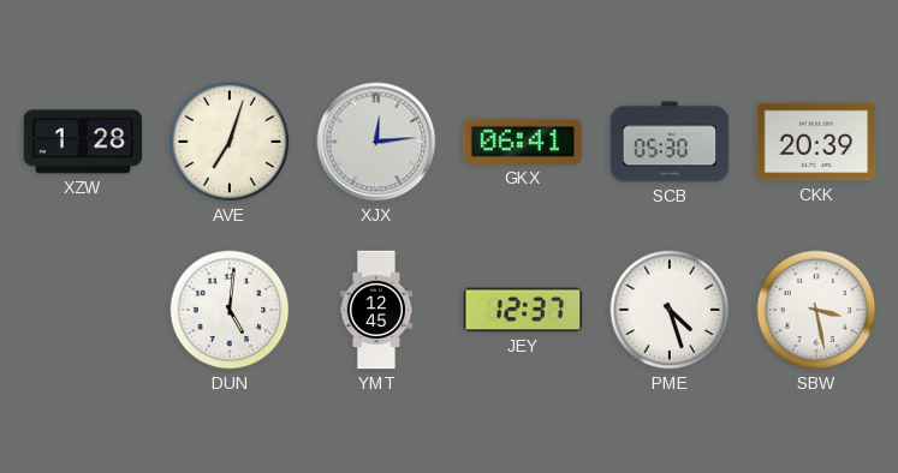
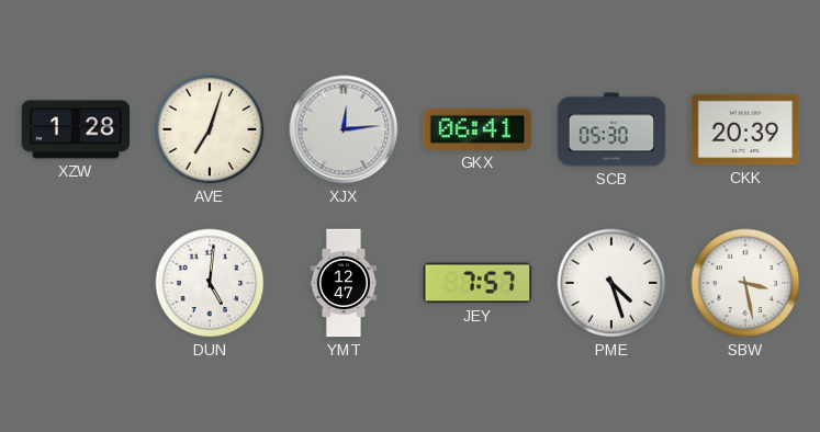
YMT: 12:45 -> 12:47
JEY: 12:37 -> 7:57
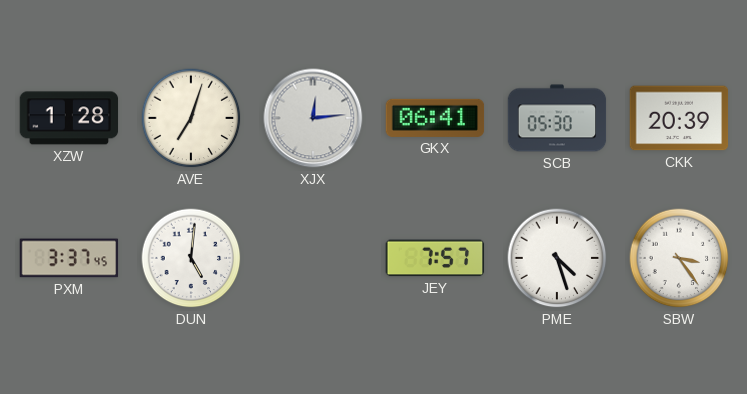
PXM: none -> 3:37
YMT: 12:47 -> none
SBW: 3:28 -> 3:24
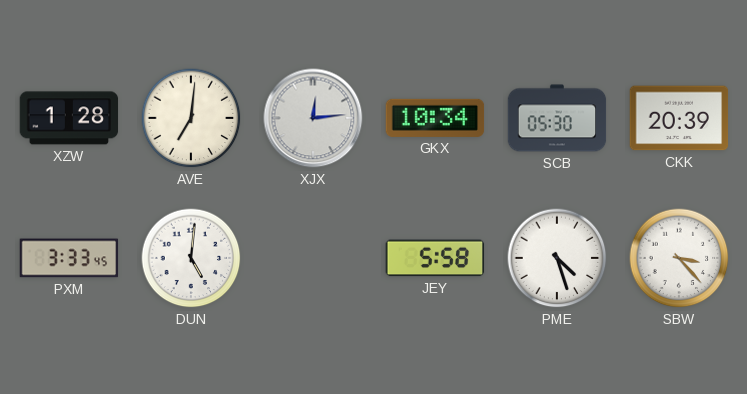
AVE: 7:03 -> 7:01
GKX: 06:41 -> 10:34
PXM: 3:37 -> 3:33
JEY: 7:57 -> 5:58
SBW: 3:24 -> 3:23
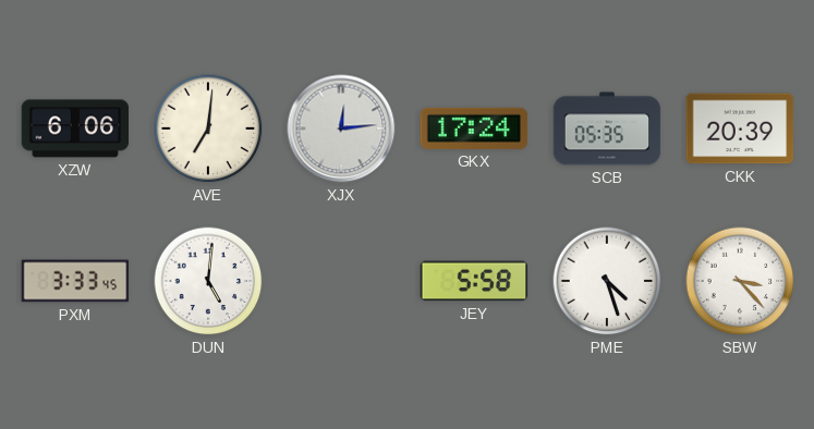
XZW: 1:28 -> 6:06
GKX: 10:34 -> 17:24
SCB: 05:30 -> 05:35
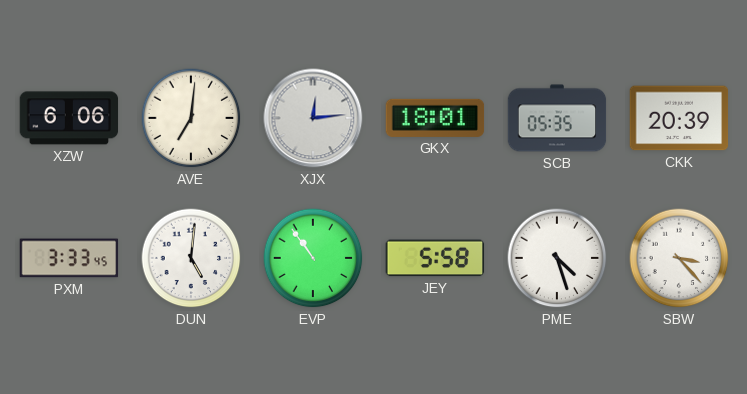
GKX: 17:24 -> 18:01
EVP: none -> 10:54
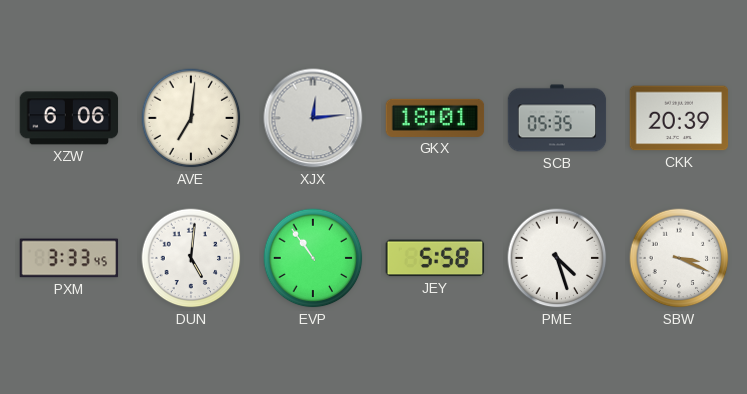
SBW: 3:23 -> 3:19
